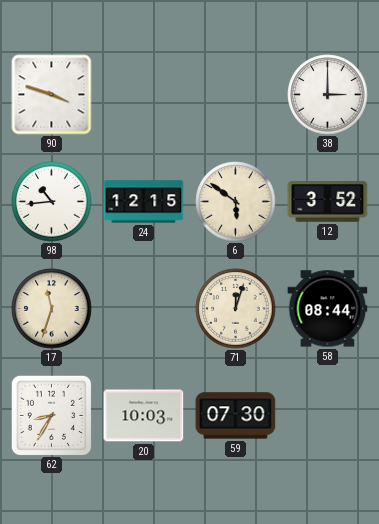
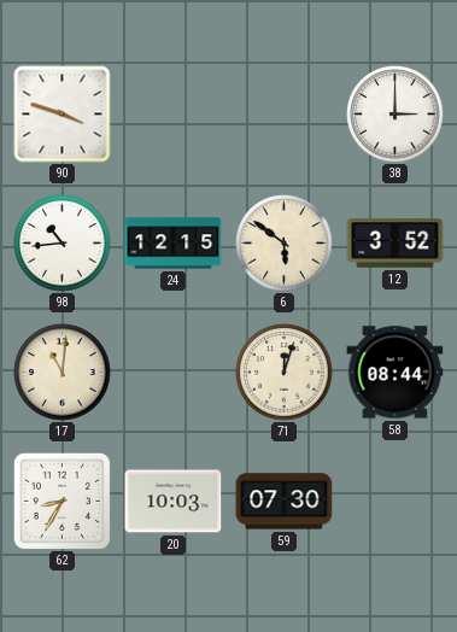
17: 11:33 -> 11:01
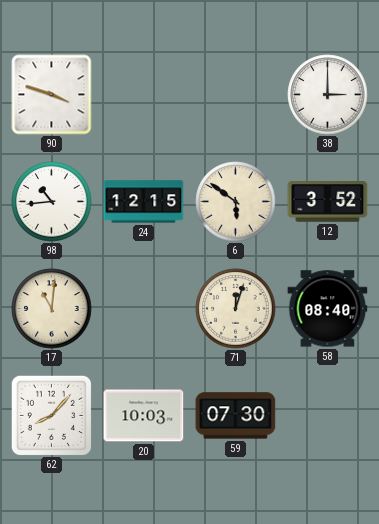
58: 08:44 -> 08:40
62: 8:35 -> 8:07
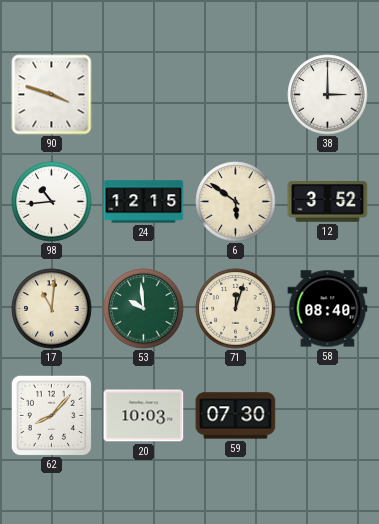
53: none -> 9:59
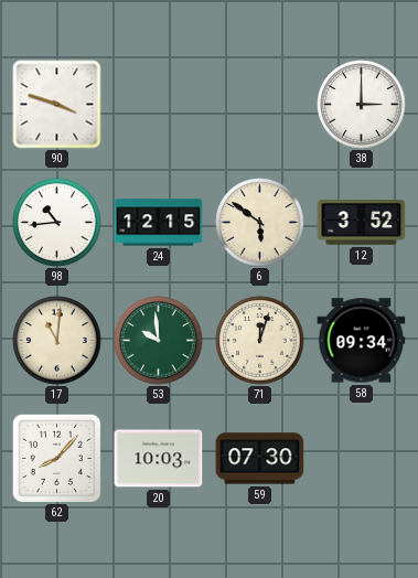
58: 08:40 -> 09:34
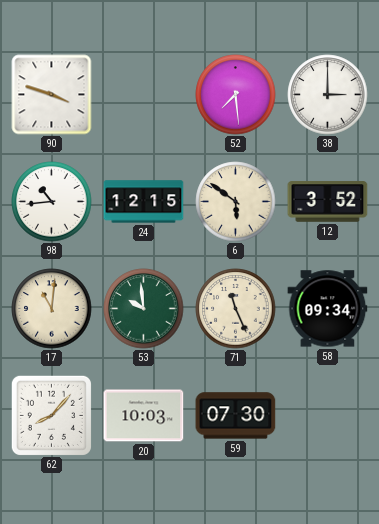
52: none -> 7:29
71: 12:03 -> 11:26
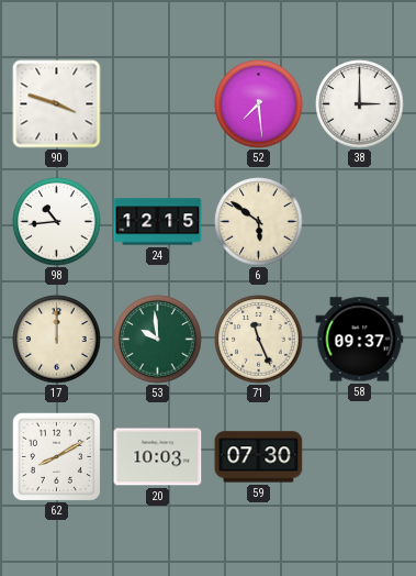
12: 3:52 -> none
17: 11:01 -> 12:00
58: 09:34 -> 09:37
62: 8:07 -> 8:10
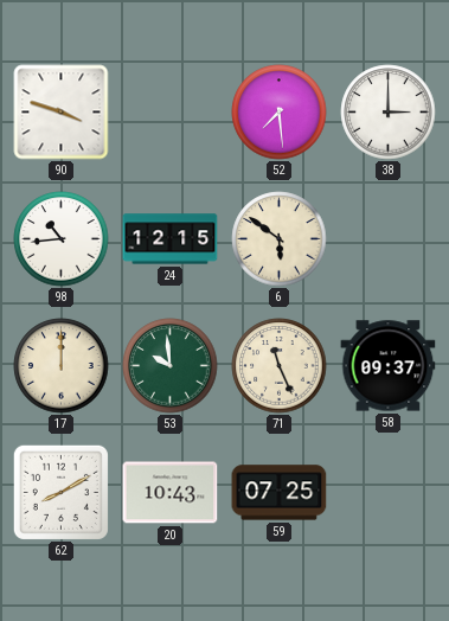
20: 10:03 -> 10:43
59: 07:30 -> 07:25
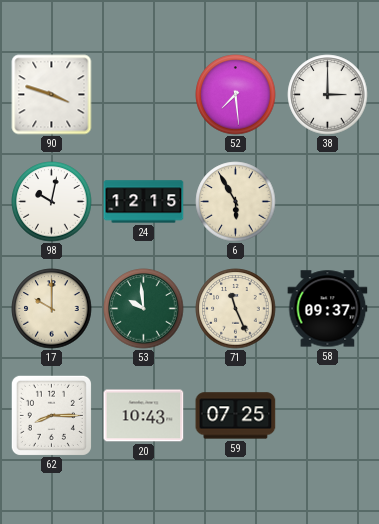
98: 10:44 -> 10:02
6: 5:51 -> 5:55
17: 12:00 -> 10:00
62: 8:10 -> 8:15
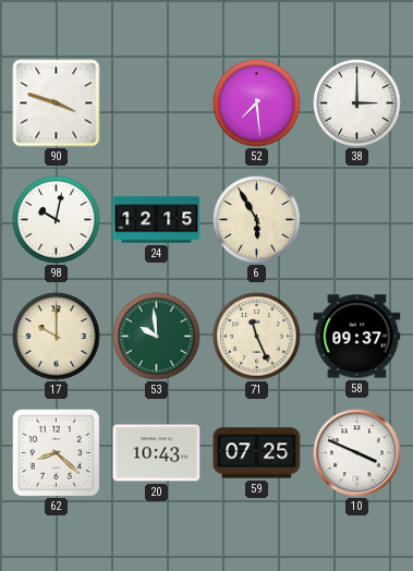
62: 8:15 -> 8:22
10: none -> 3:49
